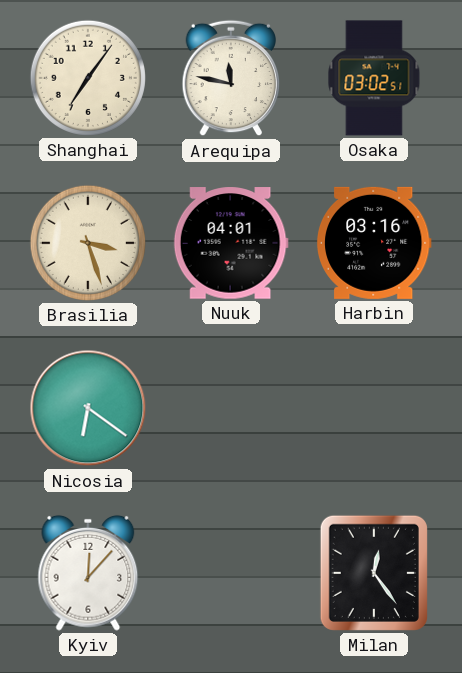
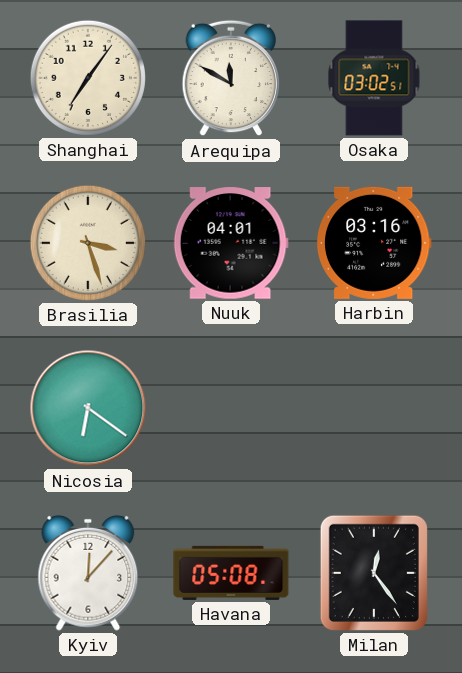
Arequipa: 11:47 -> 11:50
Havana: none -> 05:08
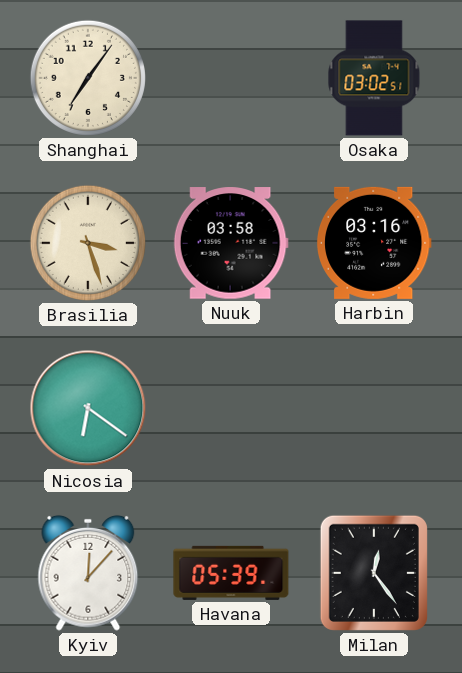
Arequipa: 11:50 -> none
Nuuk: 04:01 -> 03:58
Havana: 05:08 -> 05:39
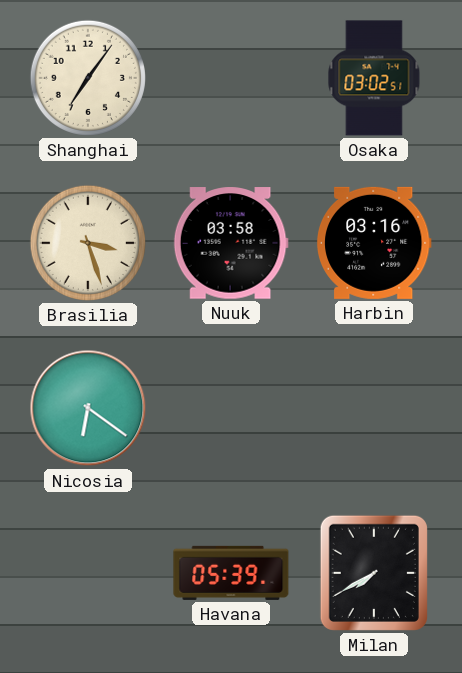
Kyiv: 12:07 -> none
Milan: 12:24 -> 7:40
